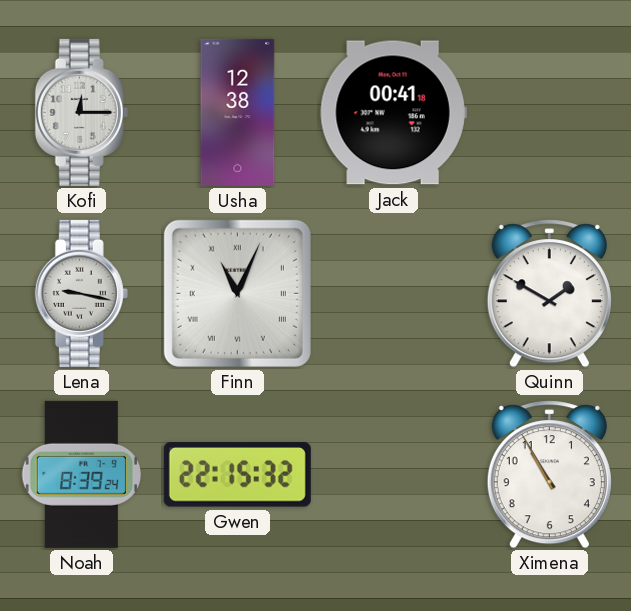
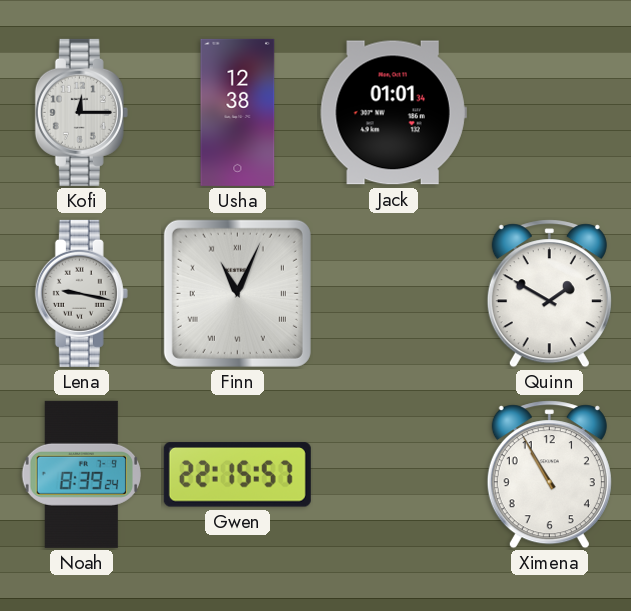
Jack: 00:41 -> 01:01
Gwen: 22:15:32 -> 22:15:57
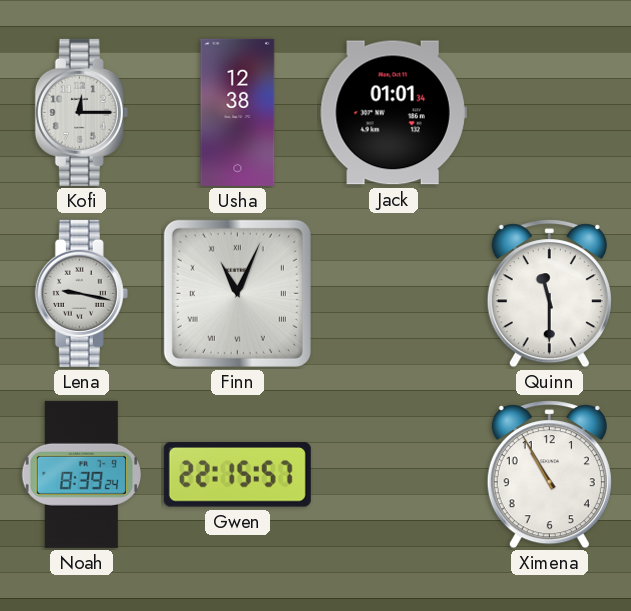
Quinn: 1:50 -> 11:30
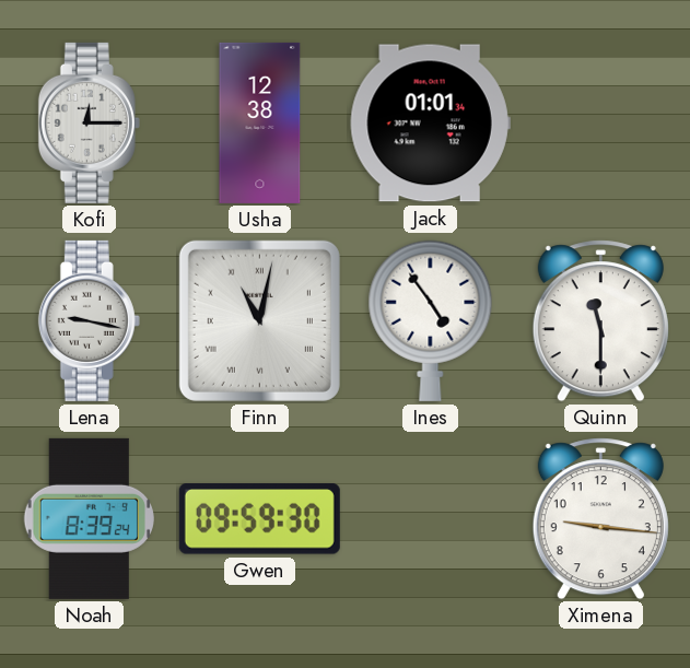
Finn: 11:04 -> 11:02
Ines: none -> 4:54
Gwen: 22:15 -> 09:59
Ximena: 10:55 -> 9:16
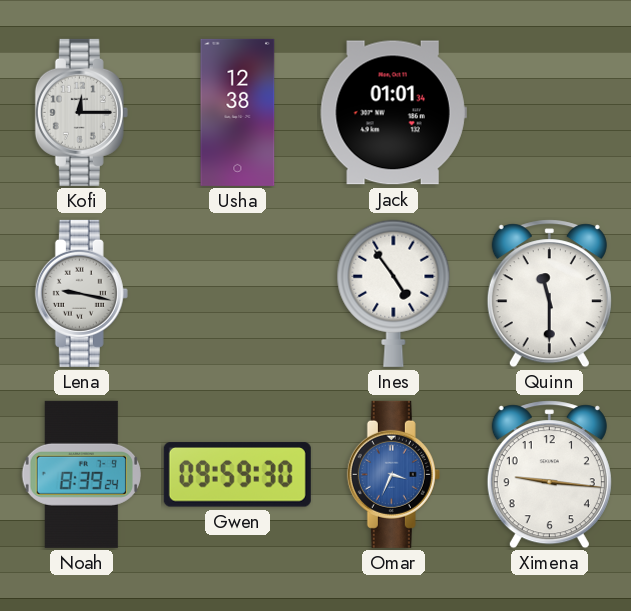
Finn: 11:02 -> none
Omar: none -> 3:34
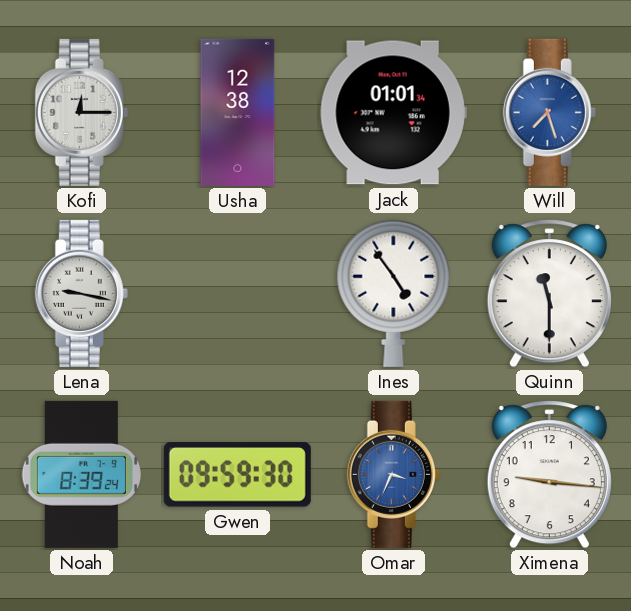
Will: none -> 7:27
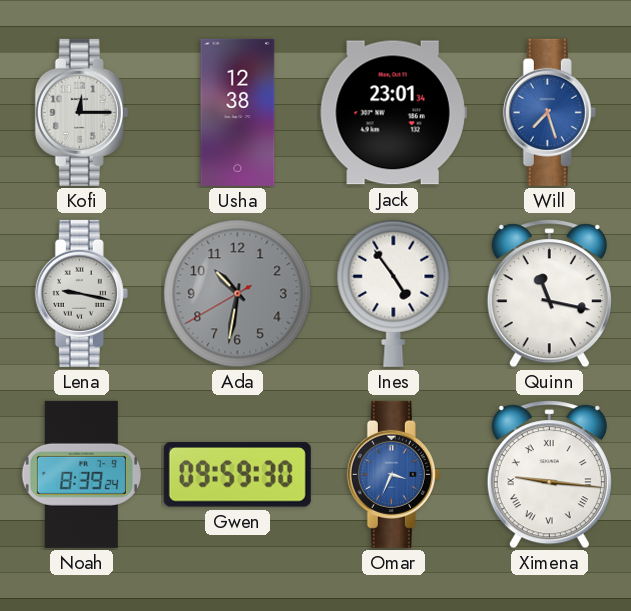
Jack: 01:01 -> 23:01
Ada: none -> 10:31
Quinn: 11:30 -> 11:17
Ximena numerals: Arabic -> Roman
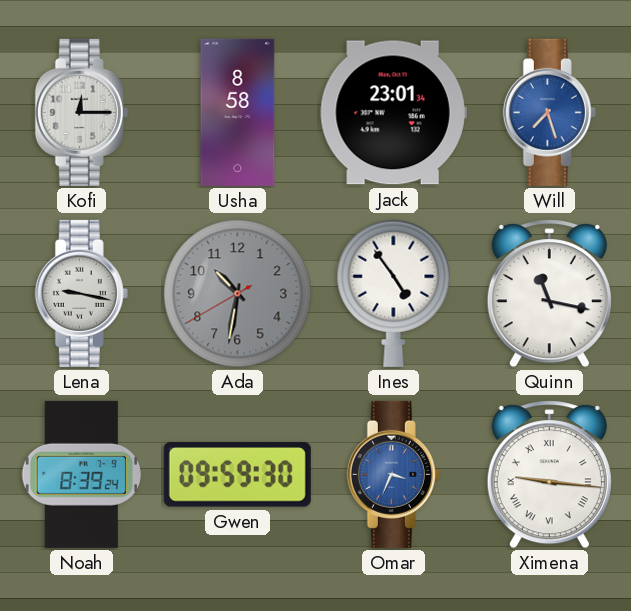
Usha: 12:38 -> 8:58
